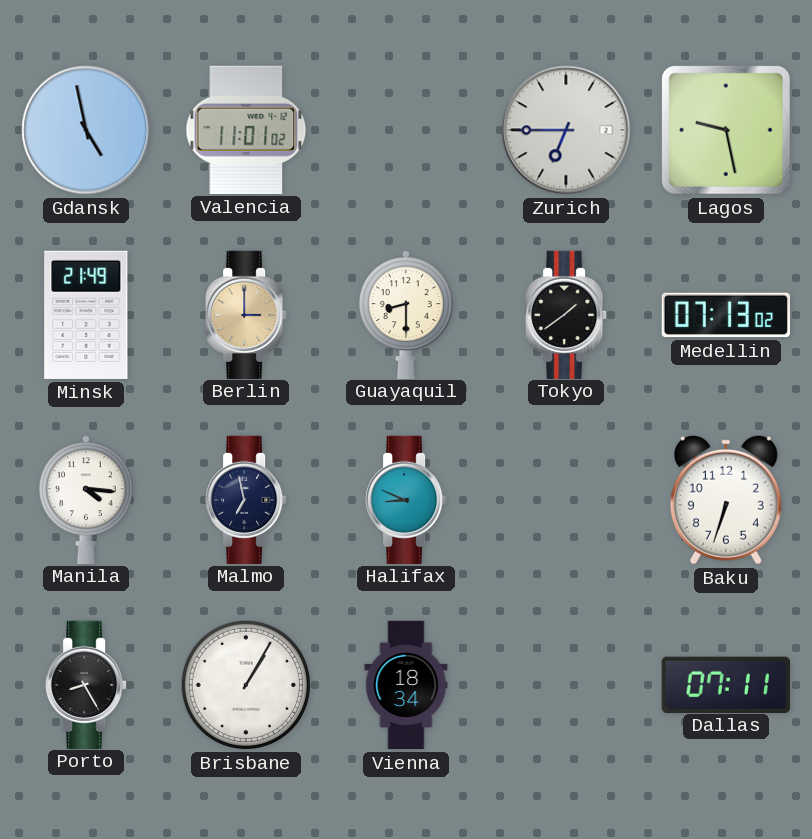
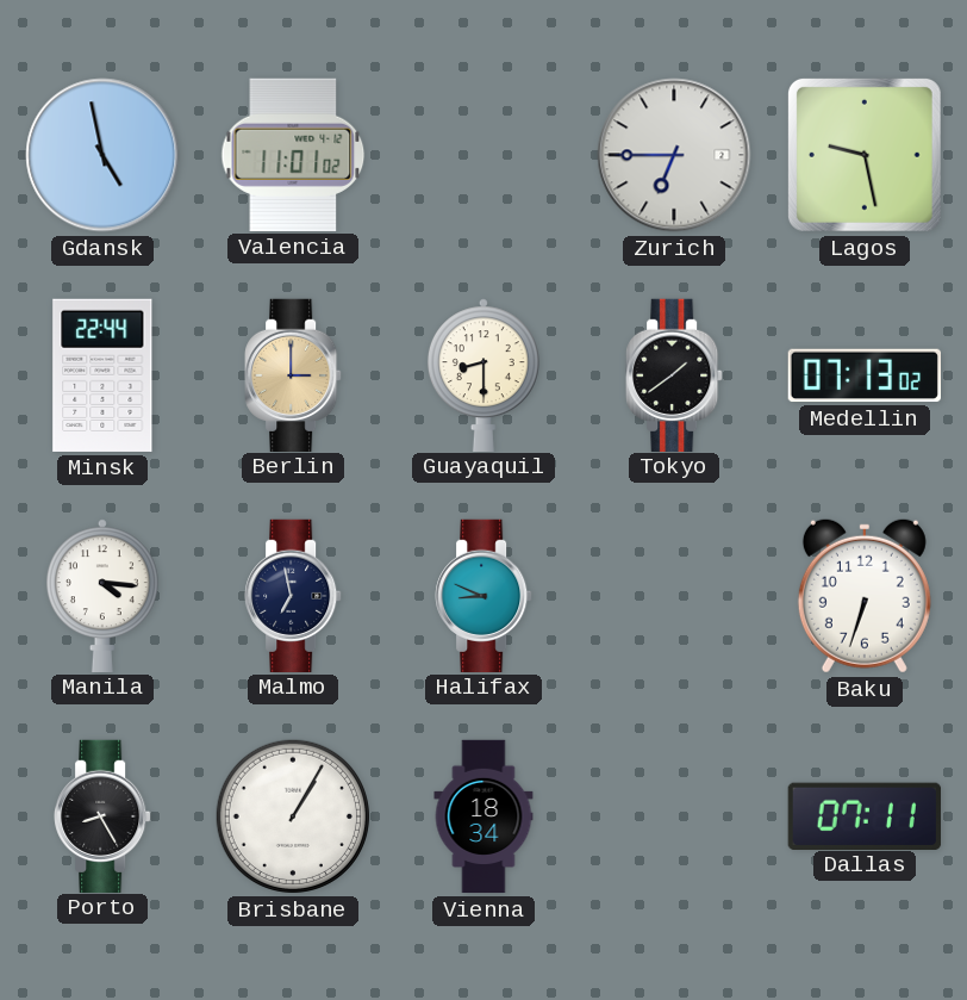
Minsk: 21:49 -> 22:44
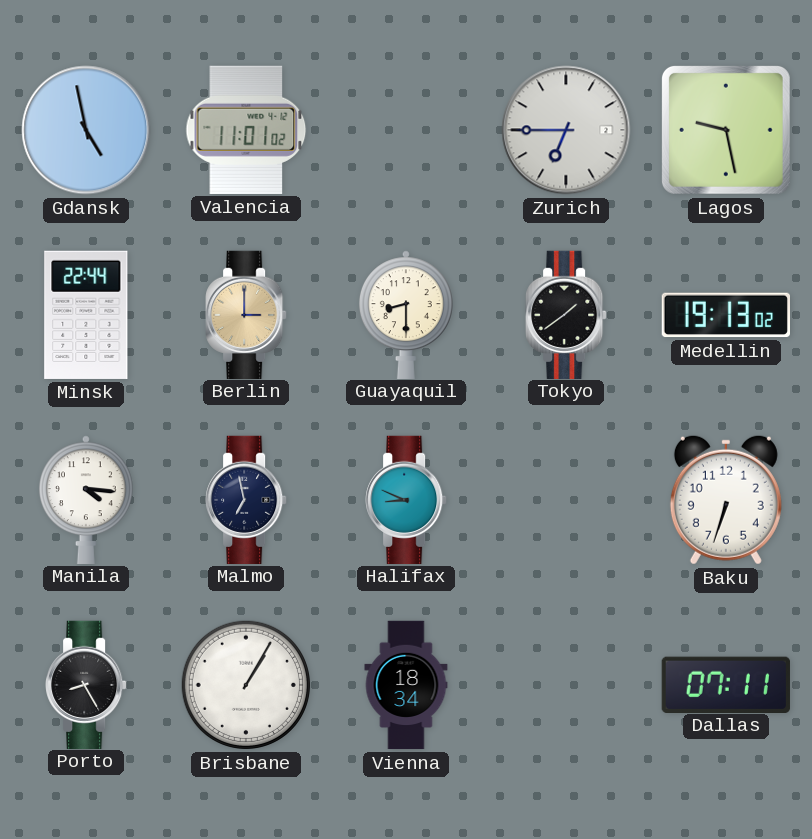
Medellin: 07:13 -> 19:13
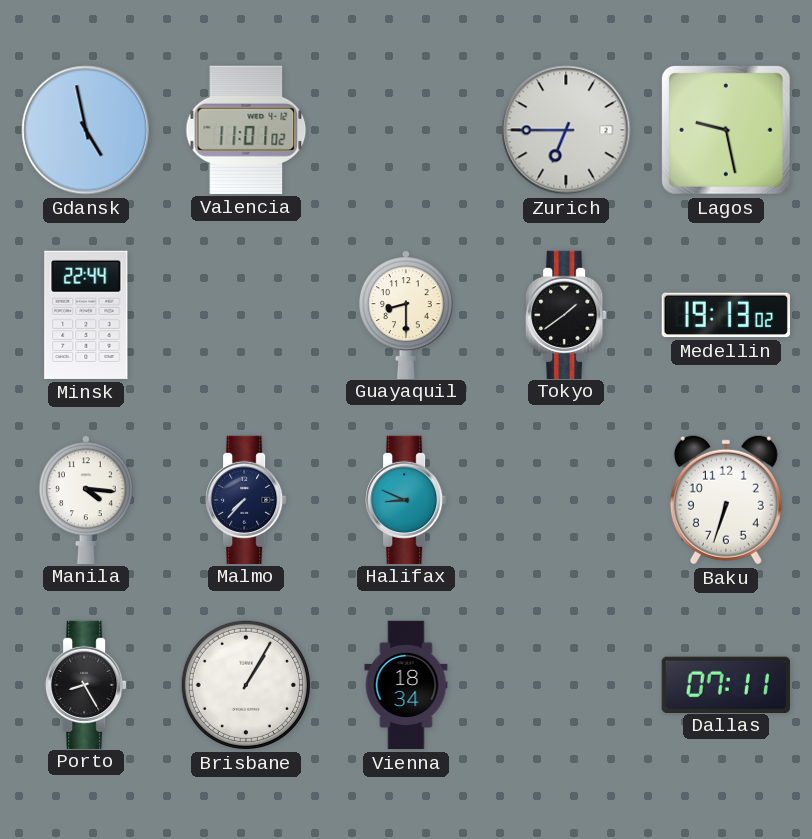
Berlin: 3:00 -> none
Malmo: 6:58 -> 7:37
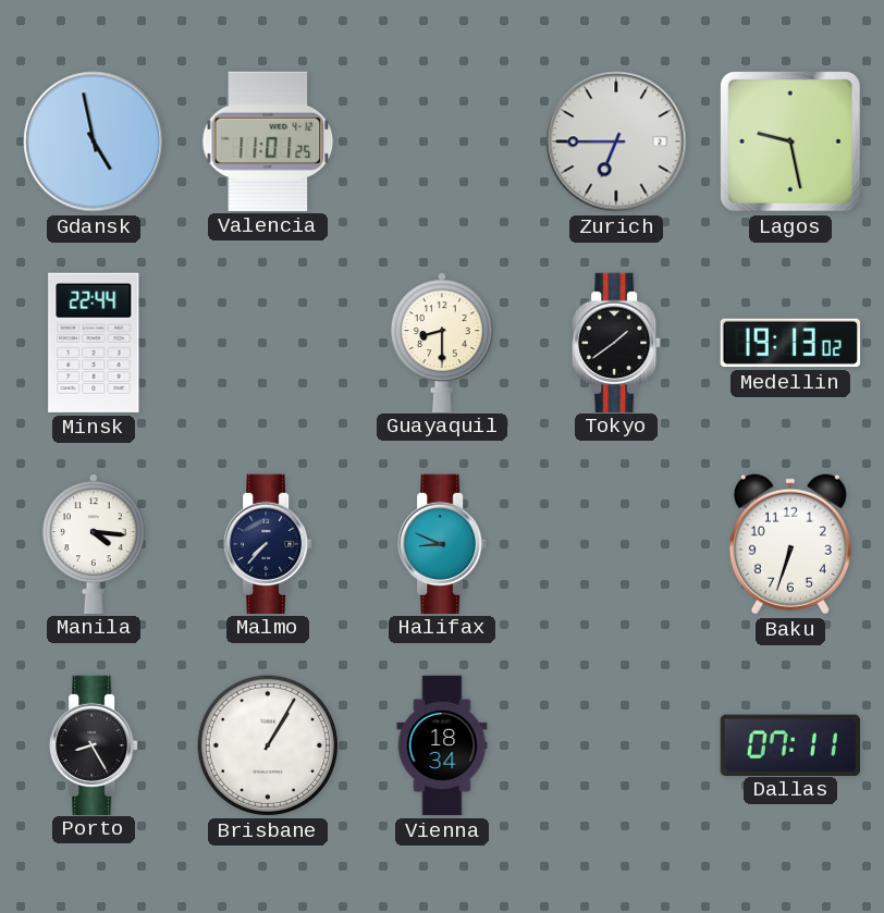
Valencia: 11:01:02 -> 11:01:25
